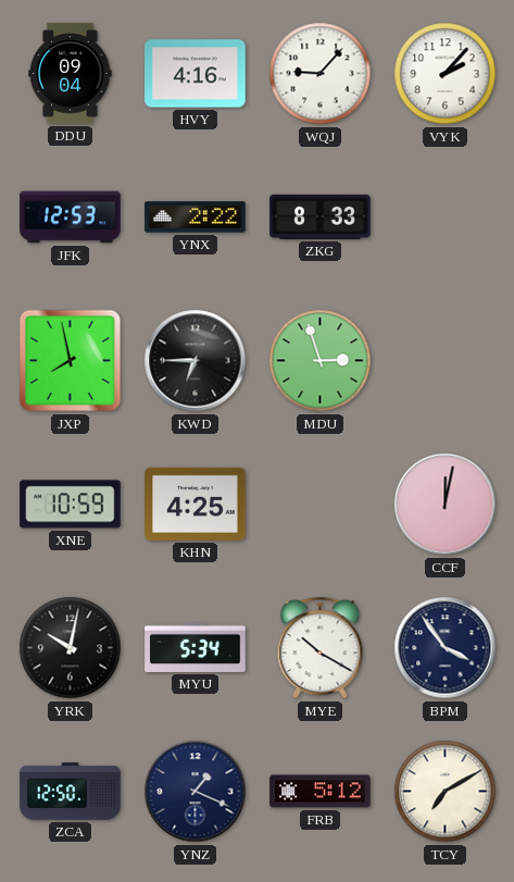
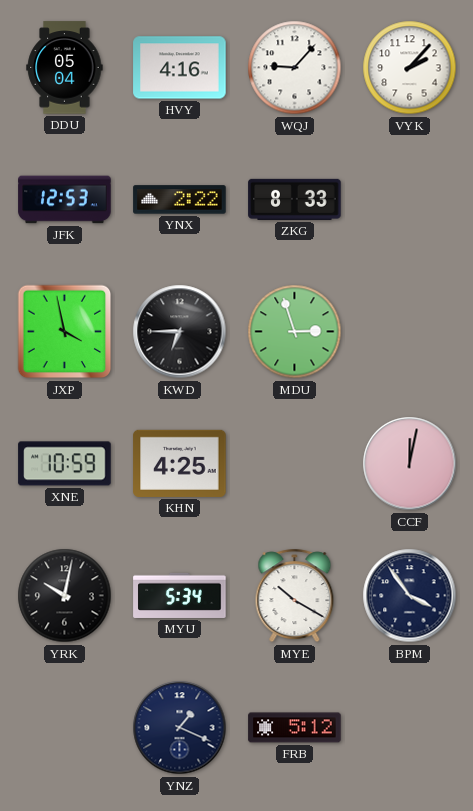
DDU: 09:04 -> 05:04
JXP: 7:58 -> 3:58
ZCA: 12:50 -> none
TCY: 7:10 -> none
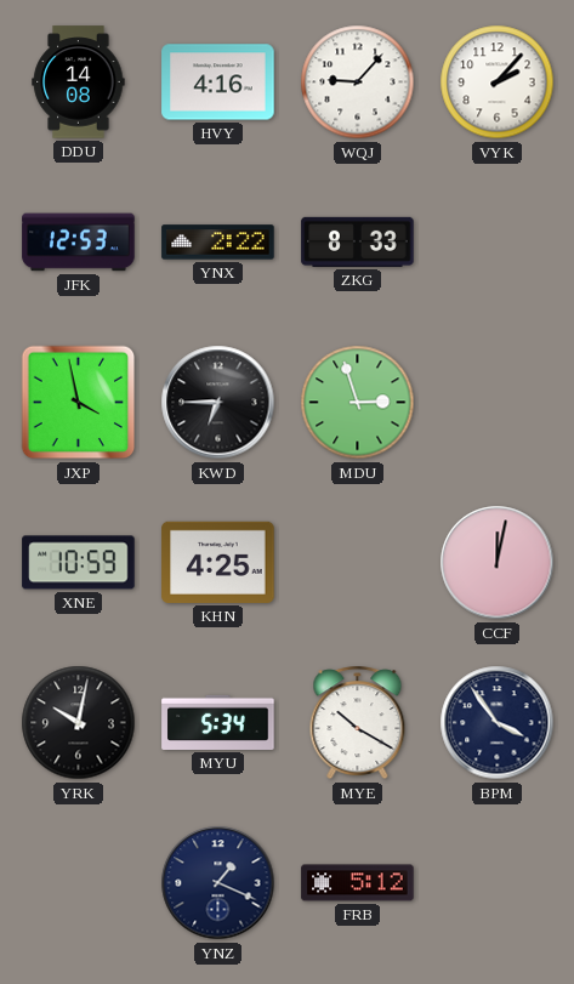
DDU: 05:04 -> 14:08
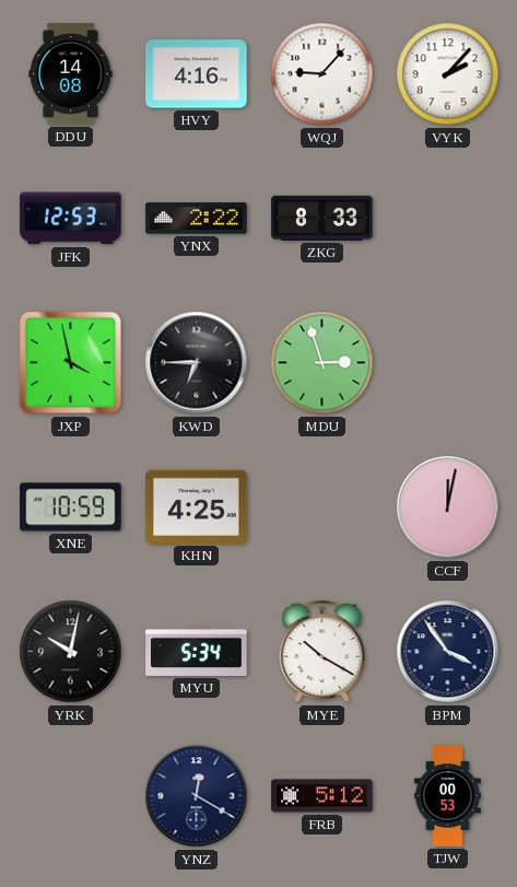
YNZ: 1:19 -> 12:20
TJW: none -> 00:53
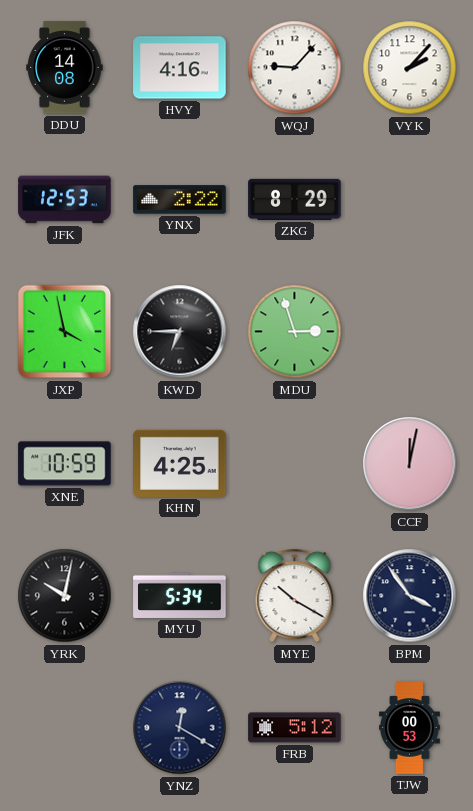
ZKG: 8:33 -> 8:29
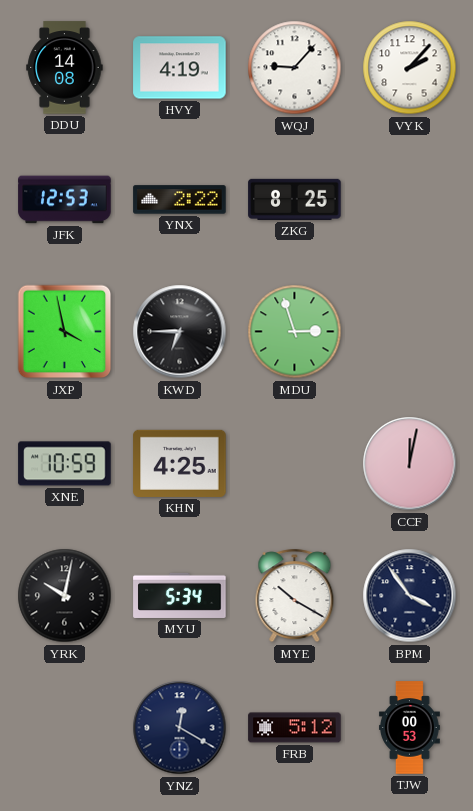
HVY: 4:16 -> 4:19
ZKG: 8:29 -> 8:25
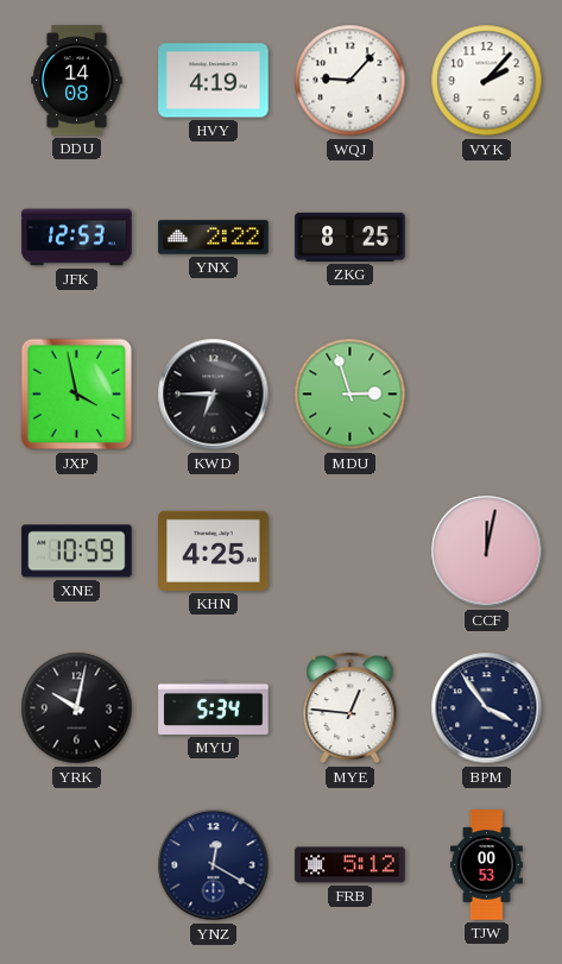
MYE: 10:20 -> 12:46
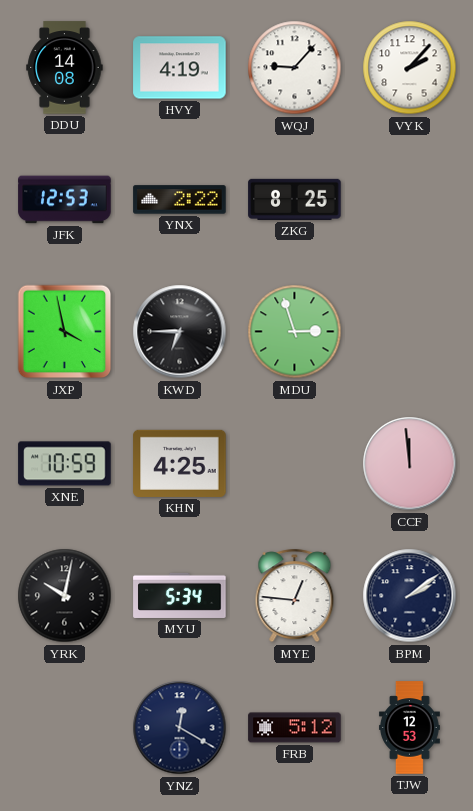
CCF: 12:02 -> 11:59
BPM: 3:54 -> 2:09
TJW: 00:53 -> 12:53
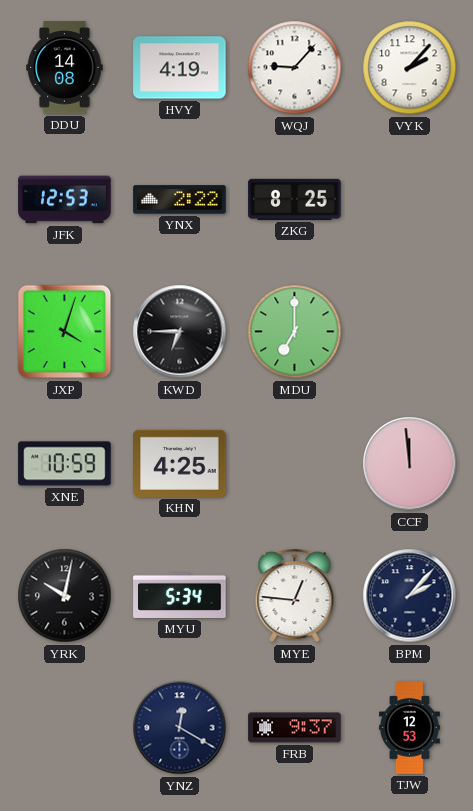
JXP: 3:58 -> 4:03
MDU: 2:57 -> 7:00
BPM: 2:09 -> 2:07
FRB: 5:12 -> 9:37
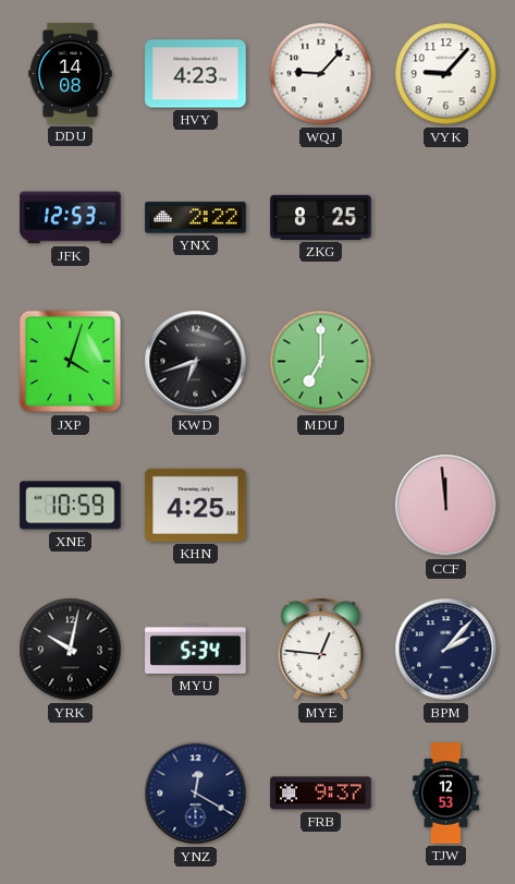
HVY: 4:19 -> 4:23
VYK: 2:07 -> 9:07
KWD: 6:45 -> 6:42
